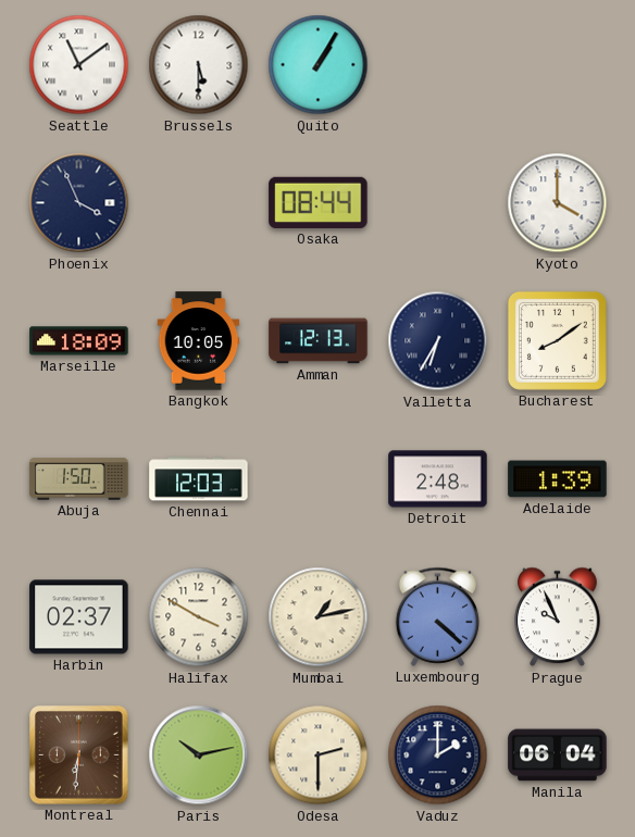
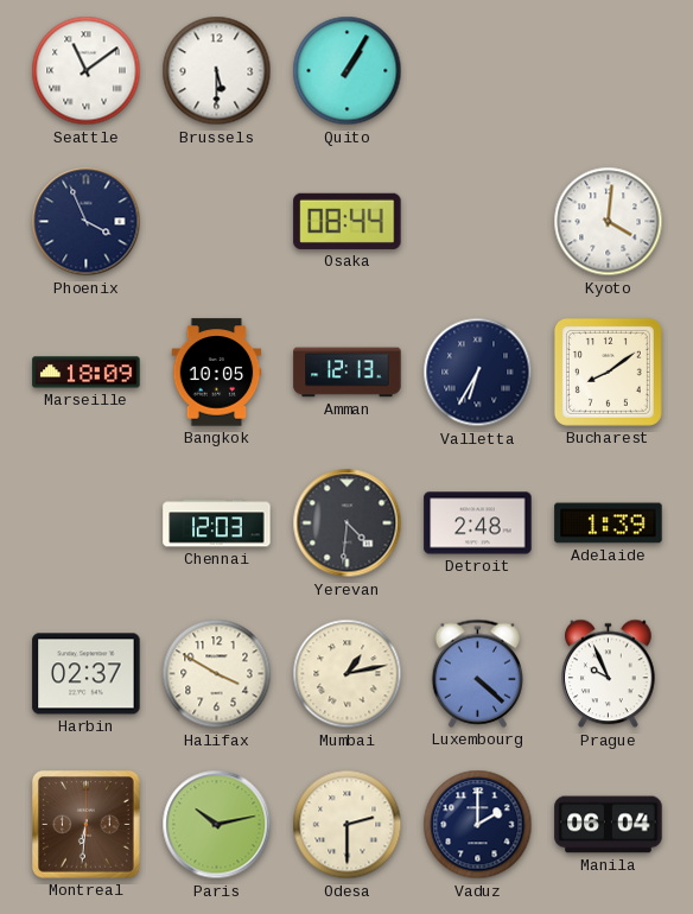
Kyoto: 4:00 -> 4:01
Abuja: 1:50 -> none
Yerevan: none -> 4:31
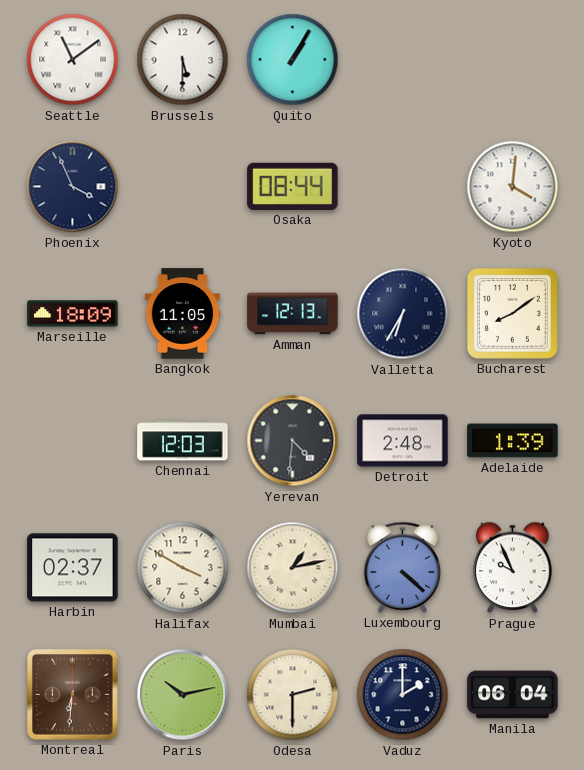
Bangkok: 10:05 -> 11:05
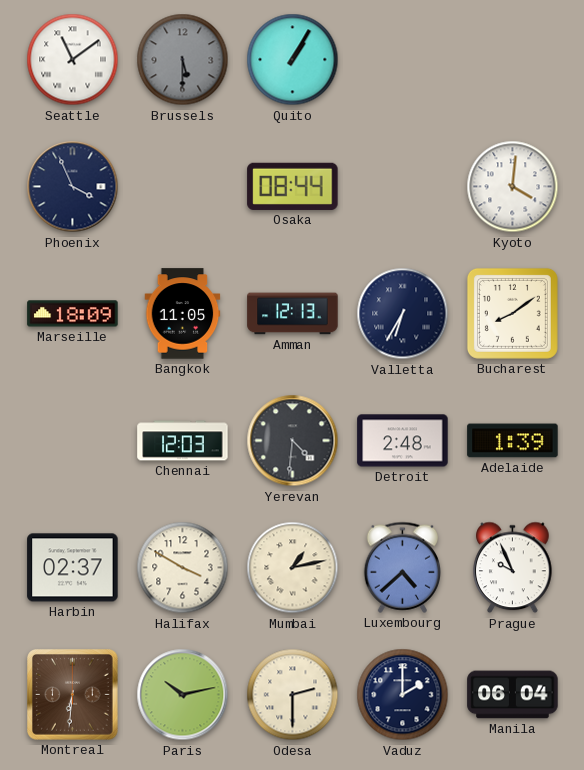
Brussels dial: white -> grey
Luxembourg: 4:22 -> 4:38
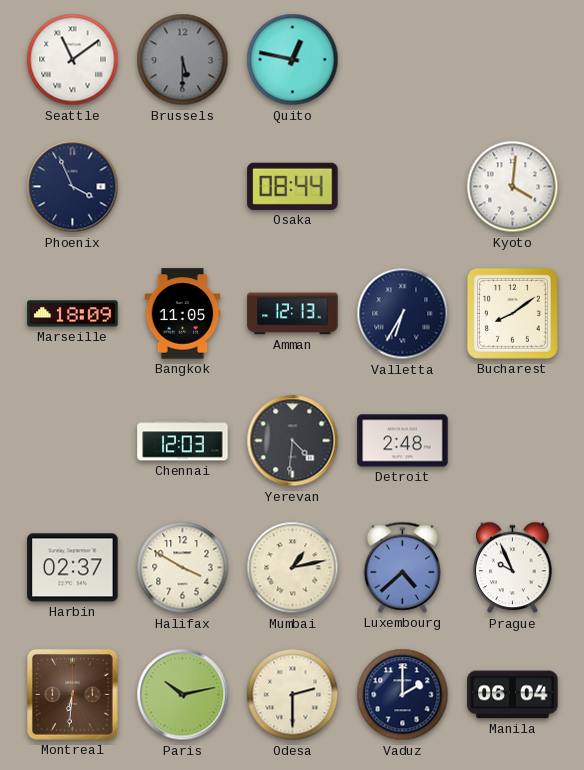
Quito: 1:05 -> 12:47
Adelaide: 1:39 -> none
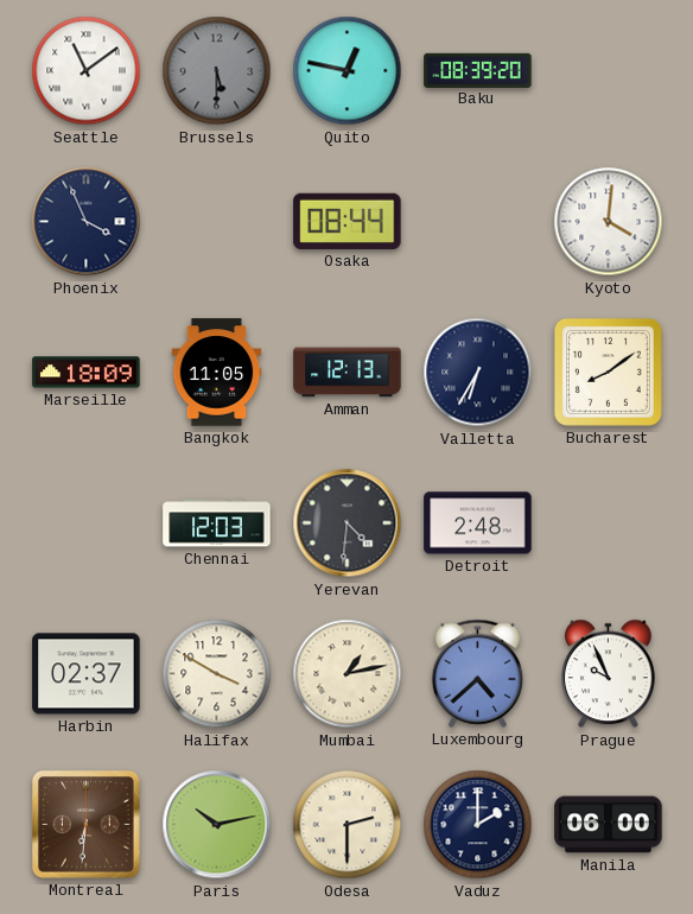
Baku: none -> 08:39
Manila: 06:04 -> 06:00
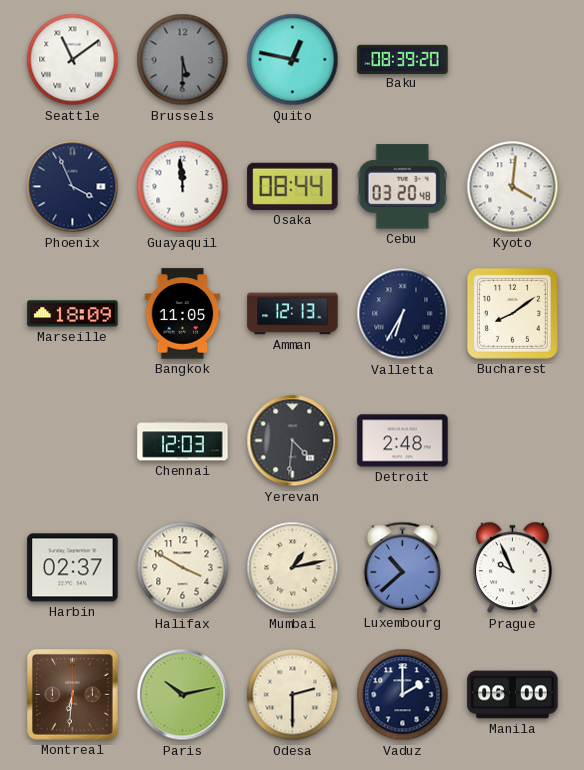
Guayaquil: none -> 11:59
Cebu: none -> 03:20
Luxembourg: 4:38 -> 10:38
